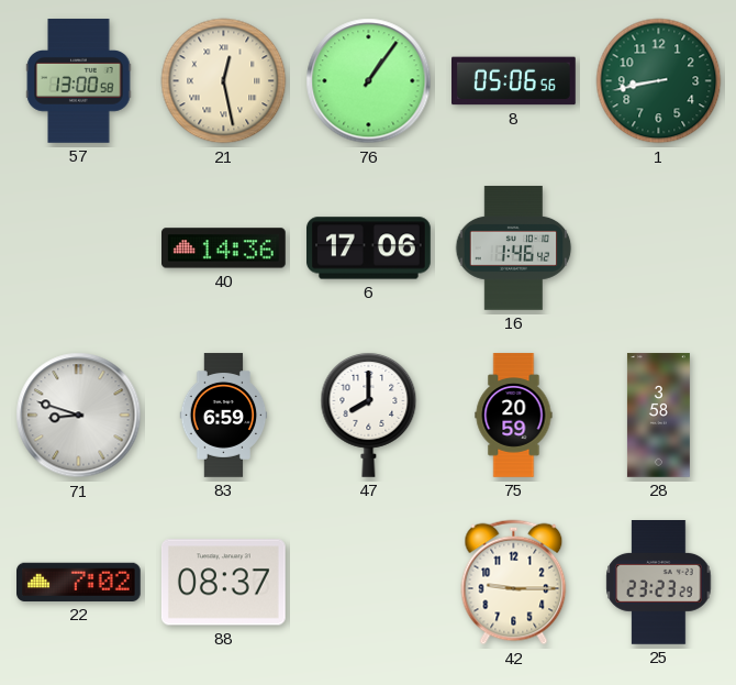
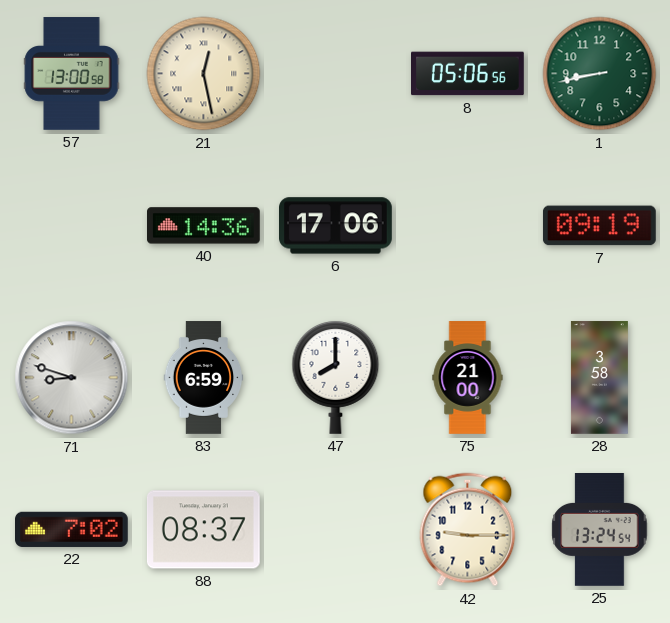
76: 1:06 -> none
16: 1:46 -> none
7: none -> 09:19
75: 20:59 -> 21:00
25: 23:23 -> 13:24
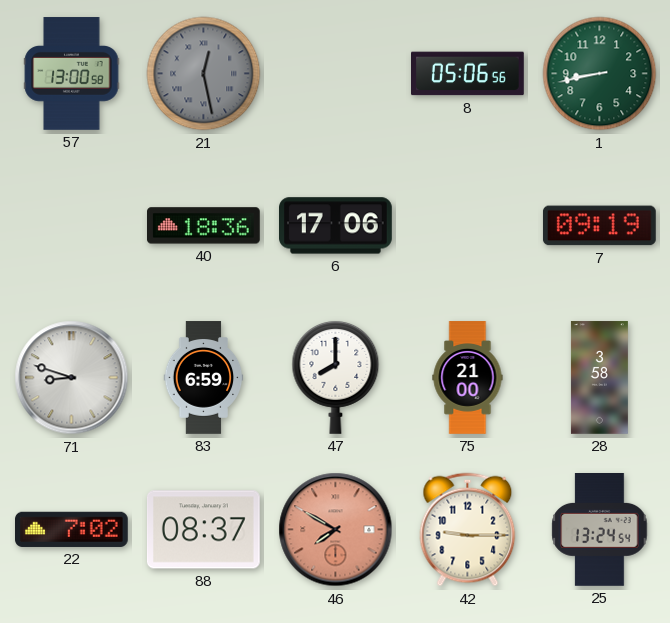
21 dial: cream -> grey
40: 14:36 -> 18:36
46: none -> 7:50
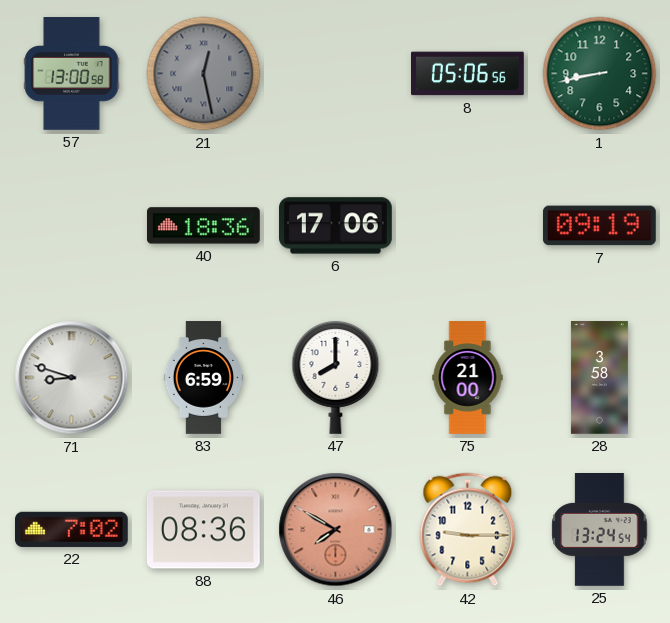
88: 08:37 -> 08:36
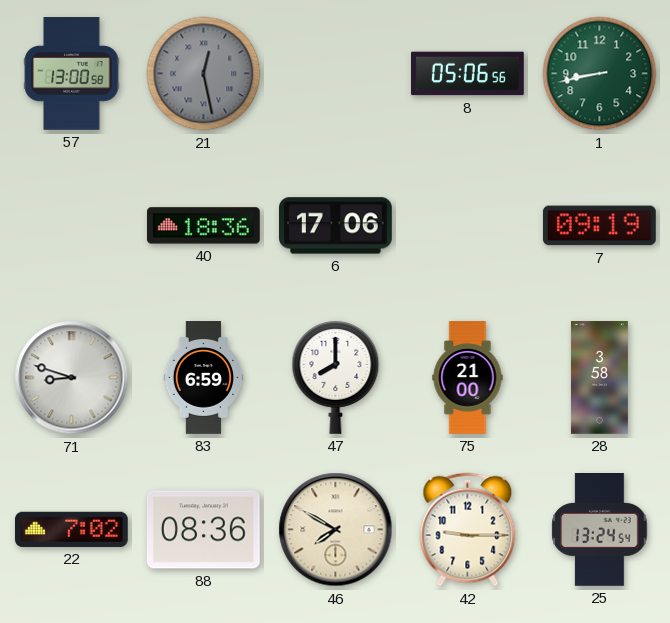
46 dial: salmon -> cream
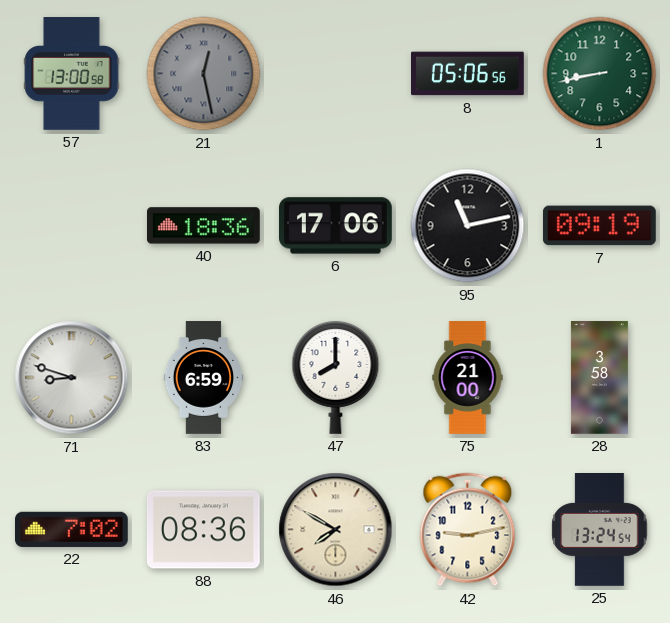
95: none -> 11:13
42: 9:15 -> 9:13
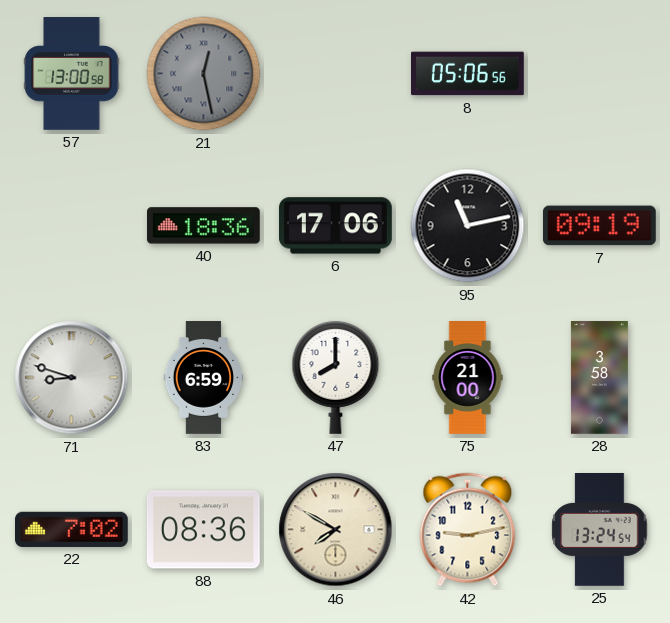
1: 8:43 -> none
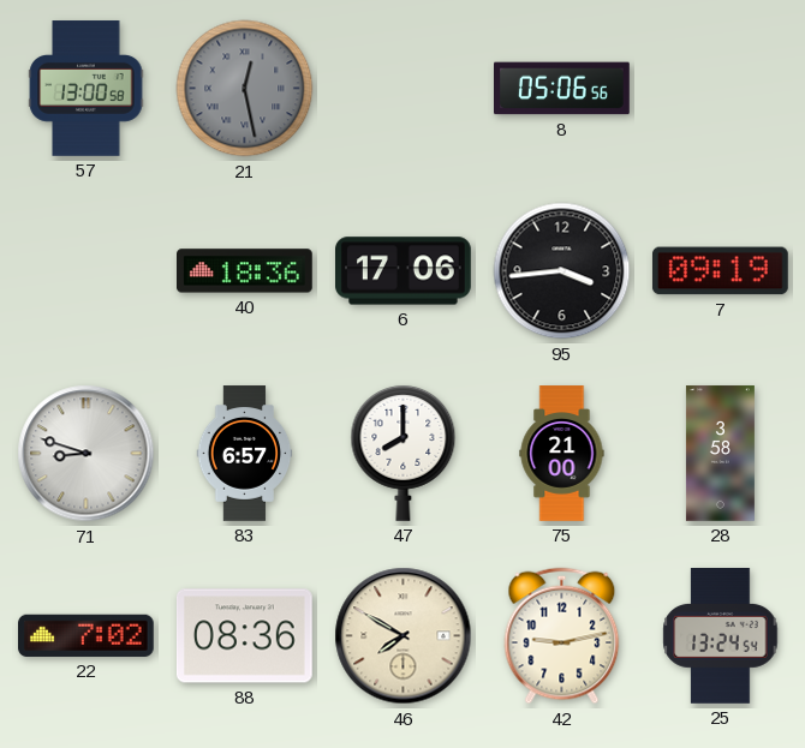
95: 11:13 -> 3:44
83: 6:59 -> 6:57
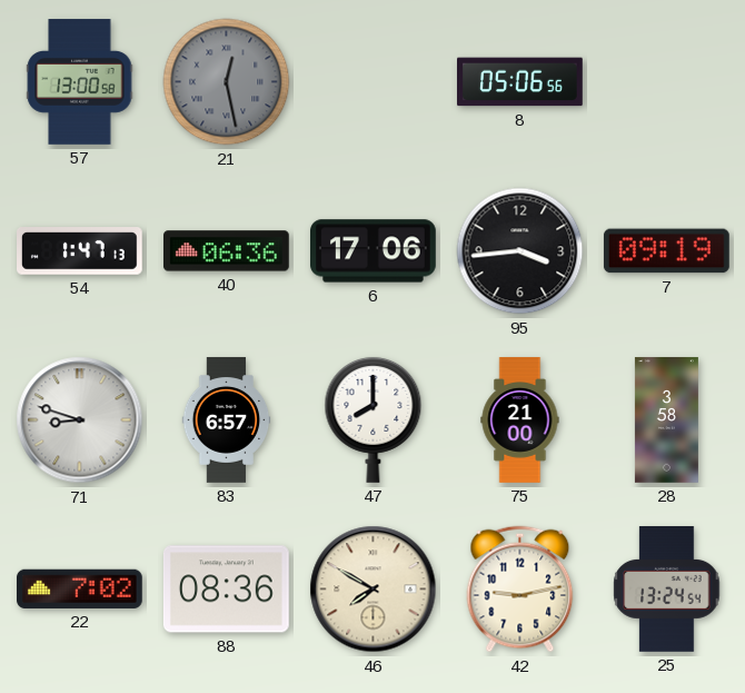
54: none -> 1:47
40: 18:36 -> 06:36
